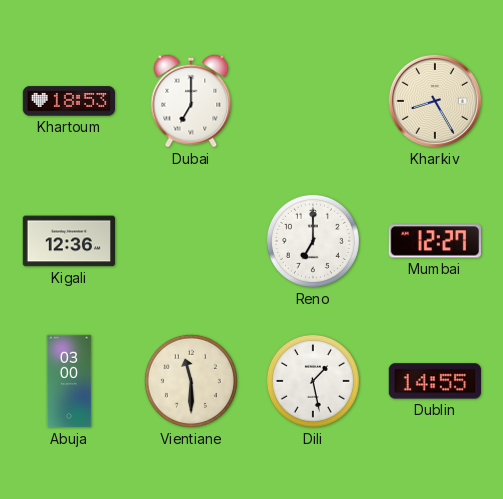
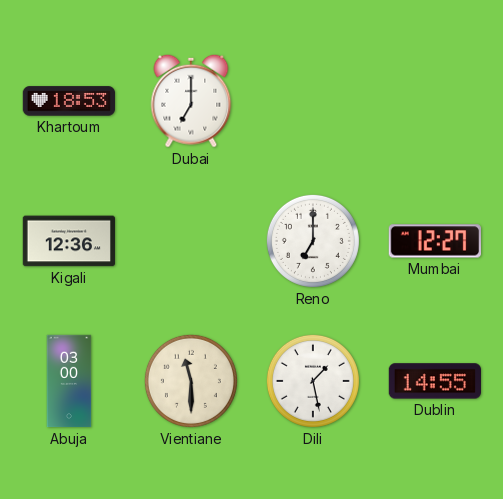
Kharkiv: 8:25 -> none
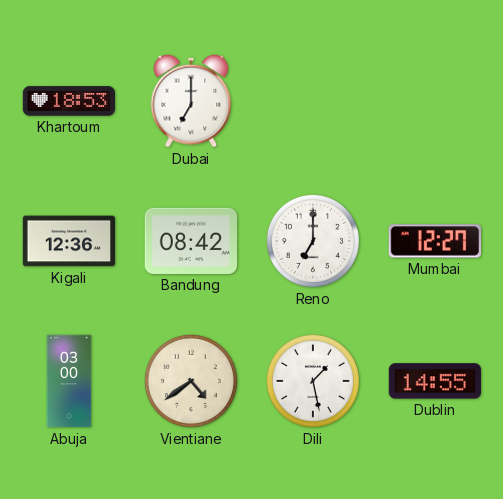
Bandung: none -> 08:42
Vientiane: 11:30 -> 4:39
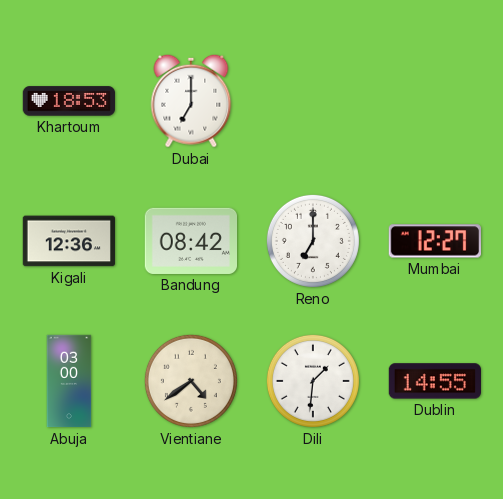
Dili: 1:28 -> 1:31
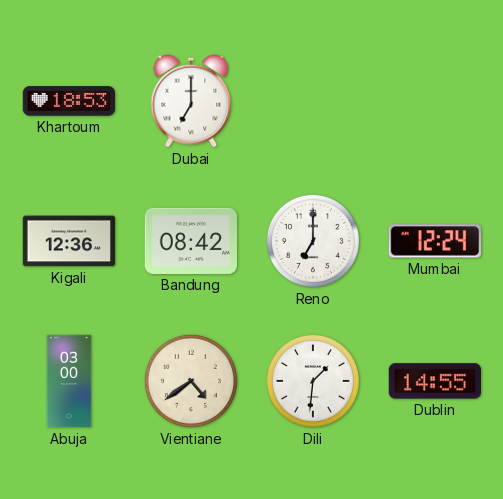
Mumbai: 12:27 -> 12:24
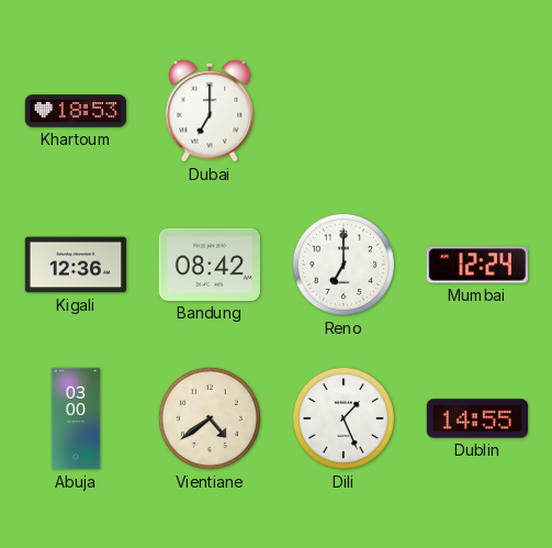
Dili: 1:31 -> 1:26
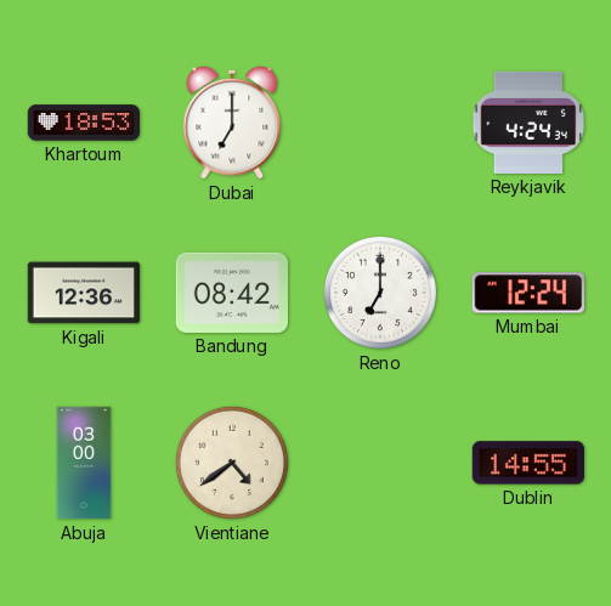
Reykjavik: none -> 4:24
Dili: 1:26 -> none
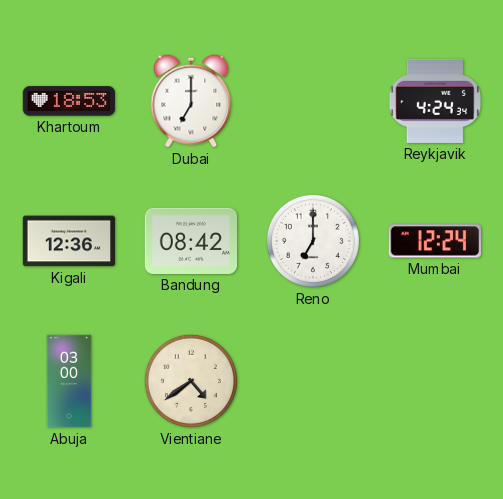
Dublin: 14:55 -> none
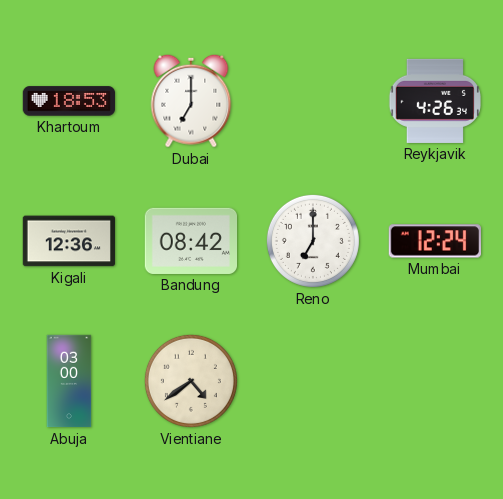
Reykjavik: 4:24 -> 4:26
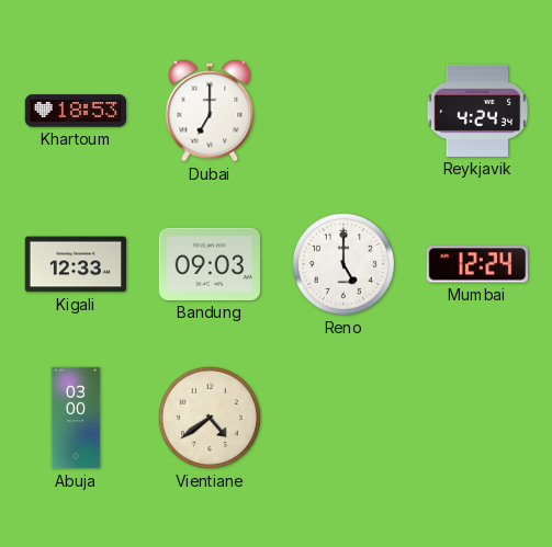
Reykjavik: 4:26 -> 4:24
Kigali: 12:36 -> 12:33
Bandung: 08:42 -> 09:03
Reno: 7:00 -> 5:00
